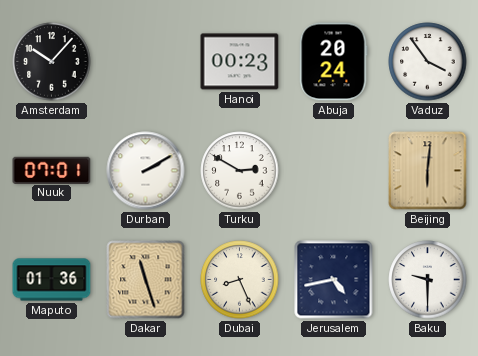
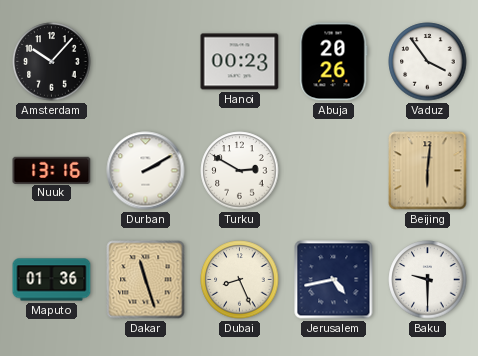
Abuja: 20:24 -> 20:26
Nuuk: 07:01 -> 13:16
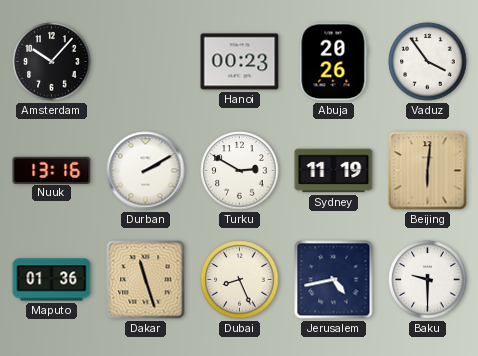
Sydney: none -> 11:19
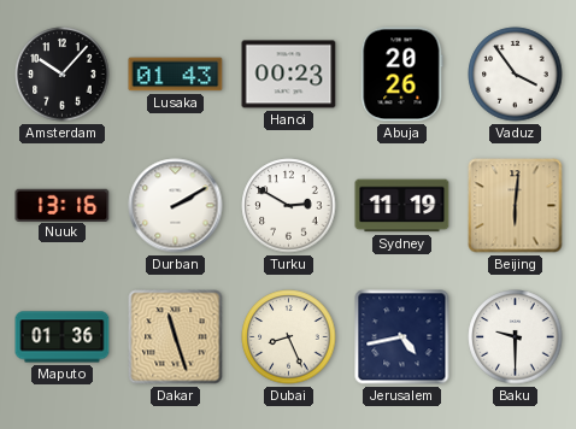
Lusaka: none -> 01:43
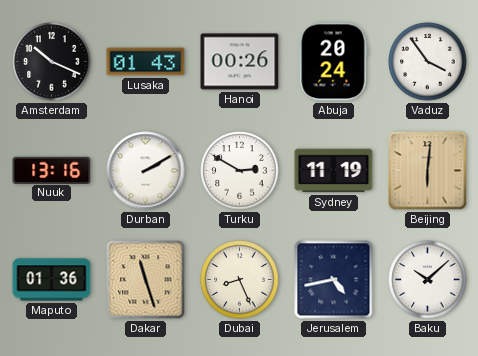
Amsterdam: 10:07 -> 10:19
Hanoi: 00:23 -> 00:26
Abuja: 20:26 -> 20:24
Baku: 9:30 -> 10:08
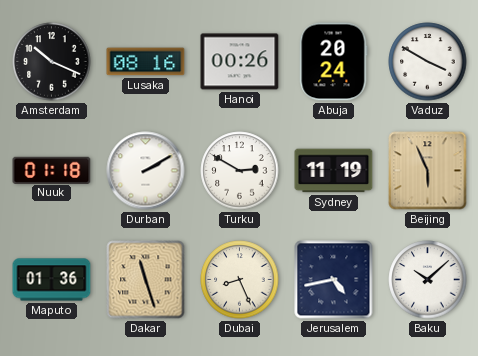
Lusaka: 01:43 -> 08:16
Vaduz: 3:54 -> 3:50
Nuuk: 13:16 -> 01:18
Beijing: 6:01 -> 5:56
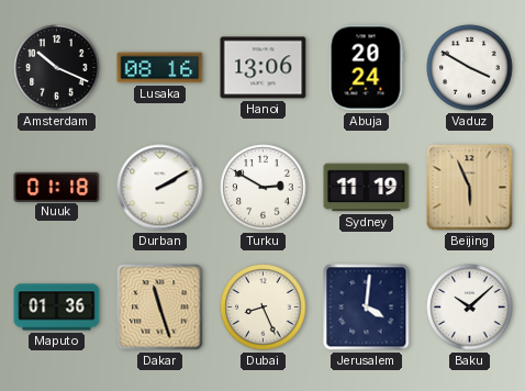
Hanoi: 00:26 -> 13:06
Jerusalem: 4:43 -> 4:01
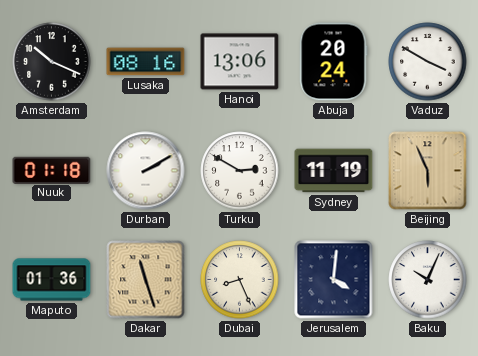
Baku: 10:08 -> 10:04
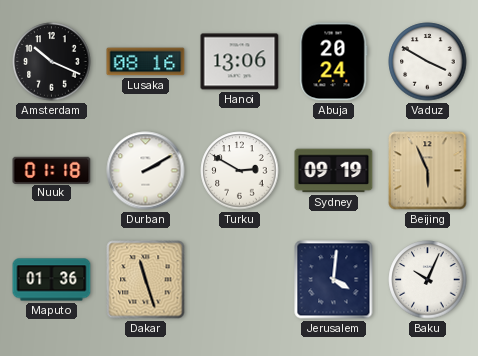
Sydney: 11:19 -> 09:19
Dubai: 8:26 -> none
